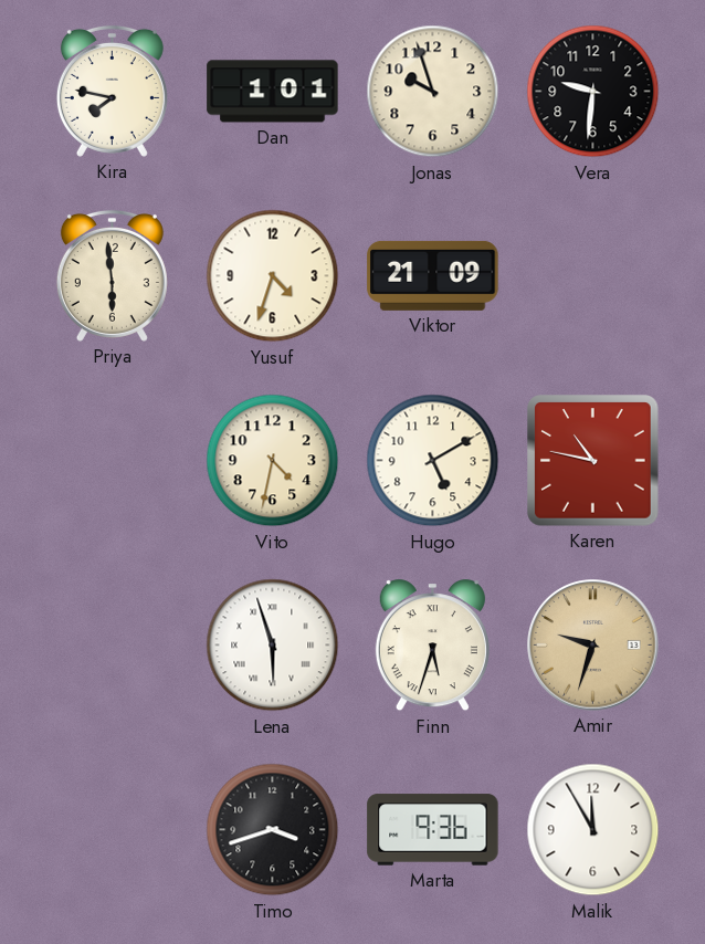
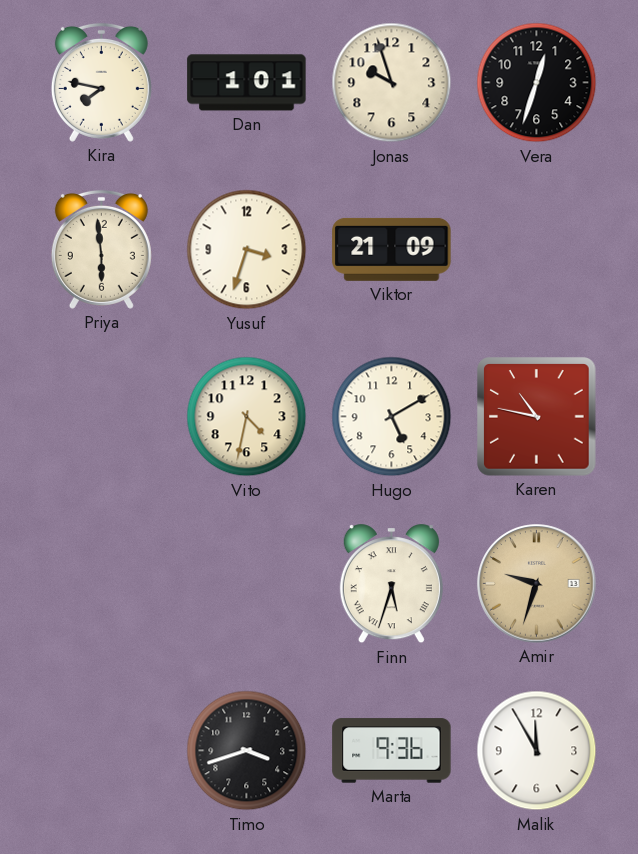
Vera: 9:31 -> 12:33
Yusuf: 4:33 -> 3:33
Lena: 5:57 -> none
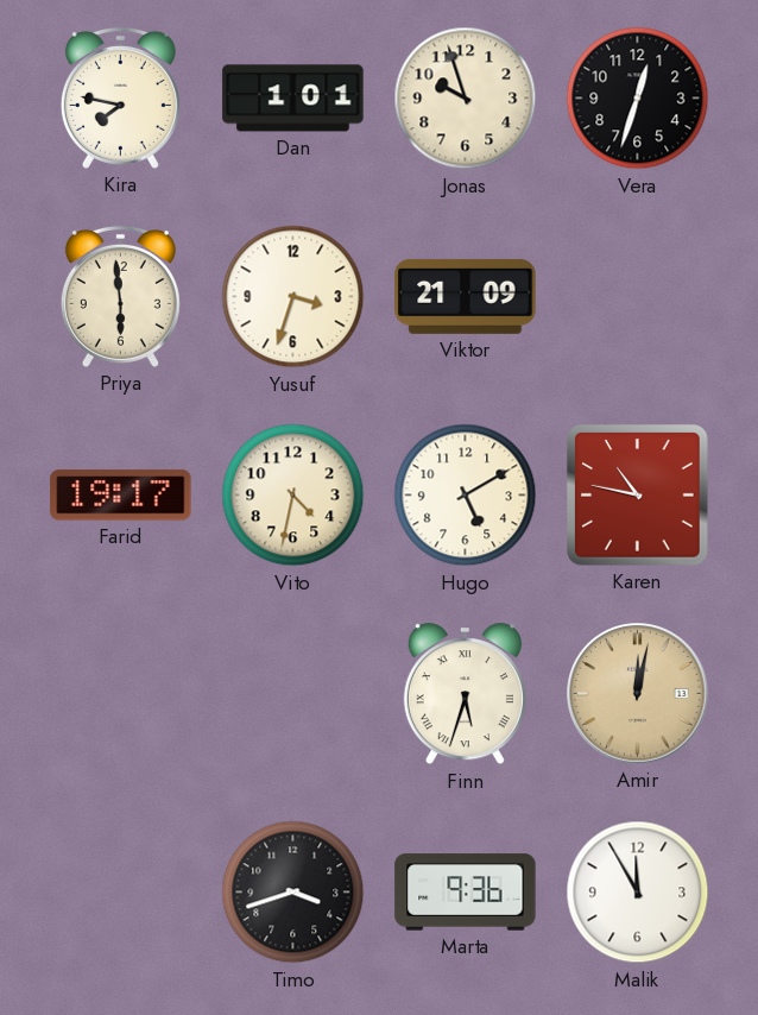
Farid: none -> 19:17
Amir: 9:33 -> 12:02
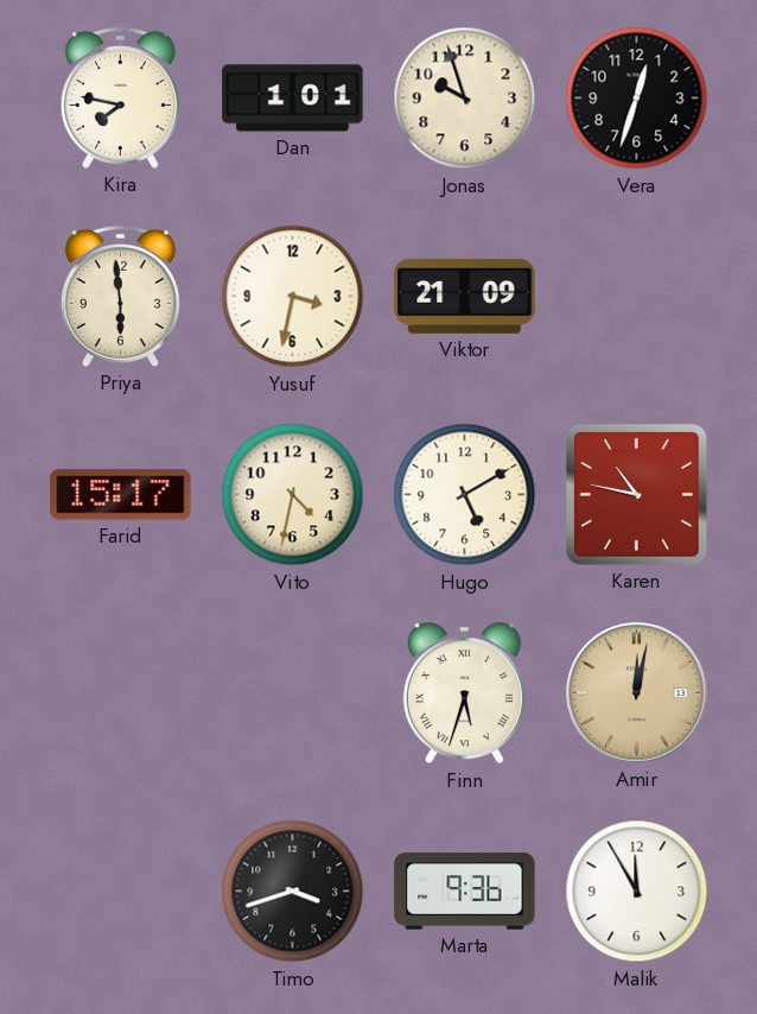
Yusuf: 3:33 -> 3:32
Farid: 19:17 -> 15:17
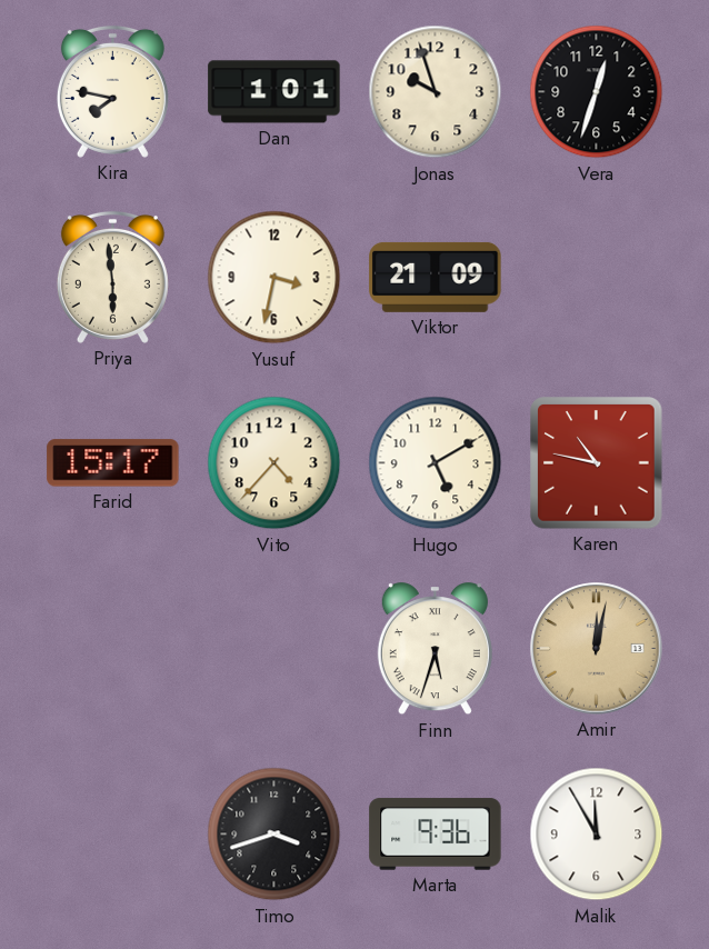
Vito: 4:32 -> 4:37
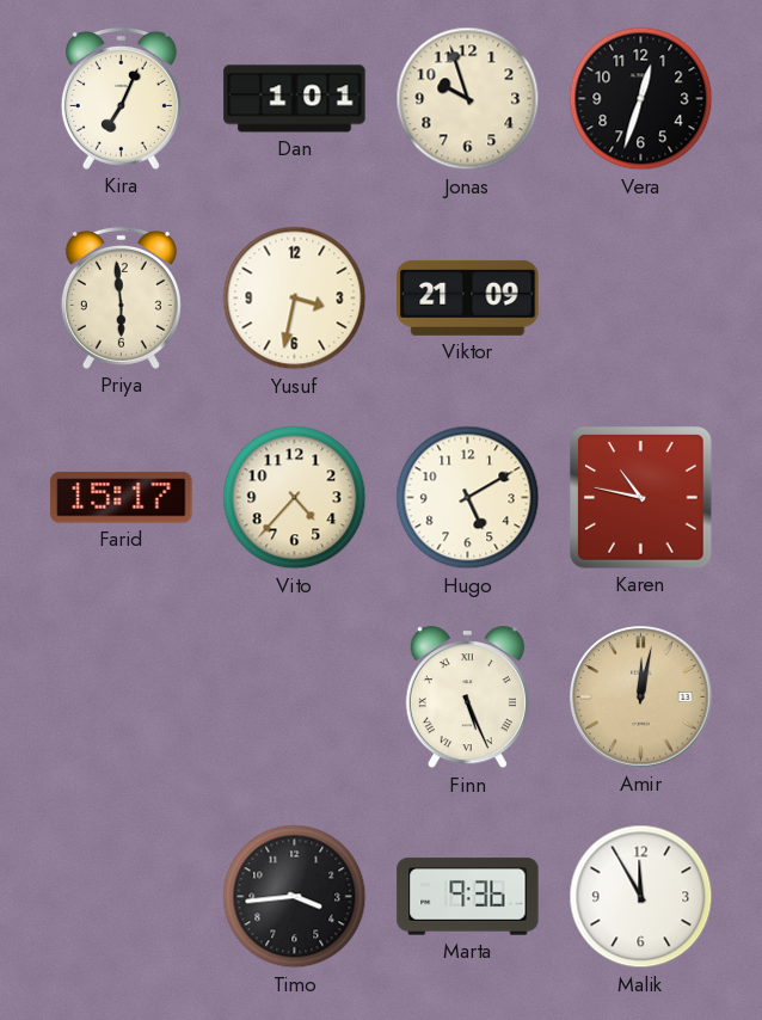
Kira: 7:47 -> 7:04
Finn: 5:33 -> 5:26
Timo: 3:42 -> 3:44
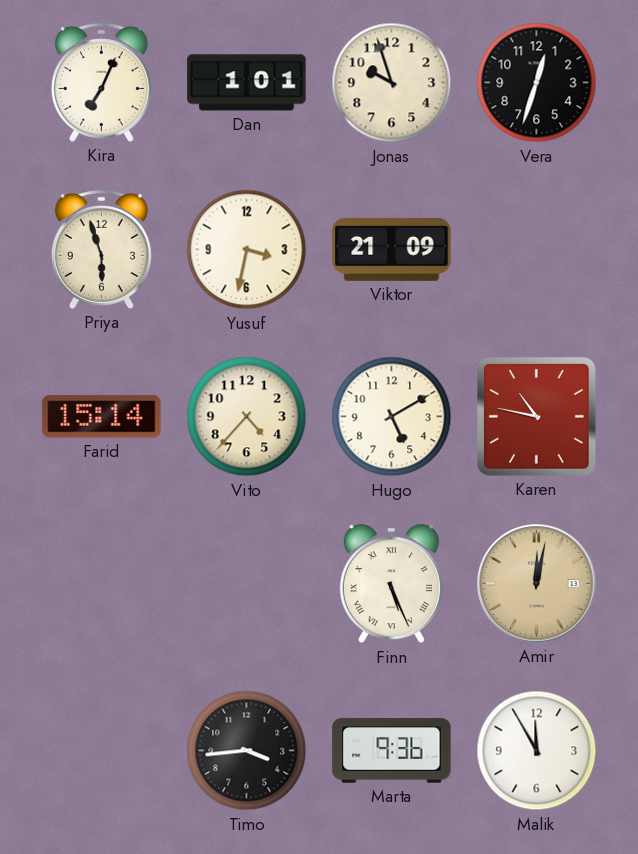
Priya: 5:59 -> 5:57
Farid: 15:17 -> 15:14
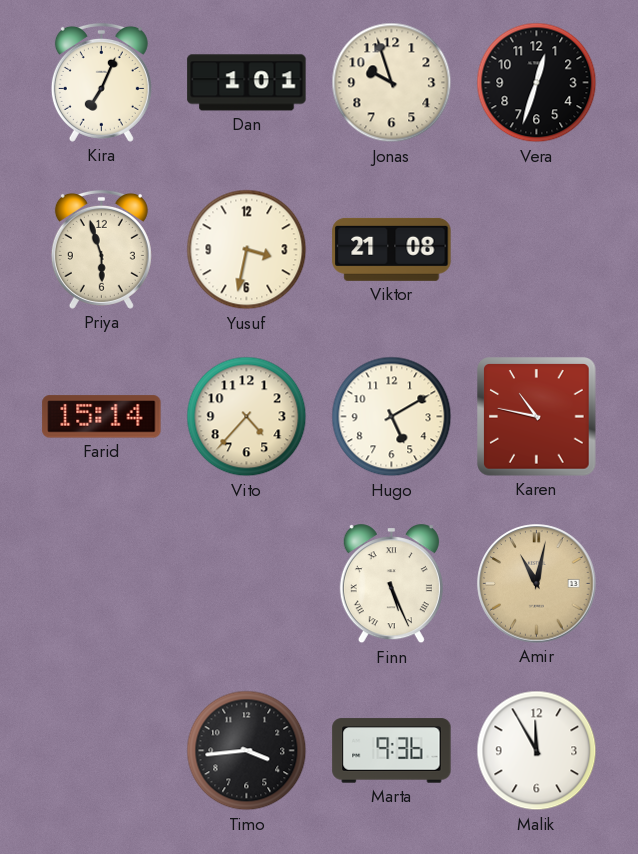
Viktor: 21:09 -> 21:08
Amir: 12:02 -> 11:02
